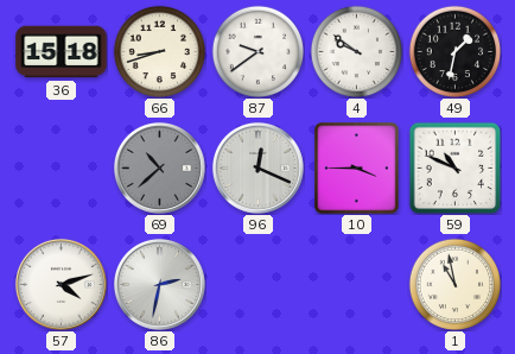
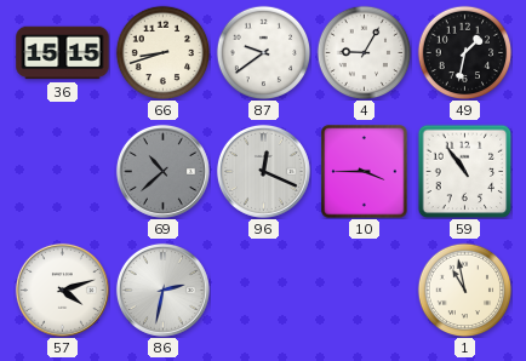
36: 15:18 -> 15:15
4: 9:51 -> 9:05
59: 10:49 -> 10:54
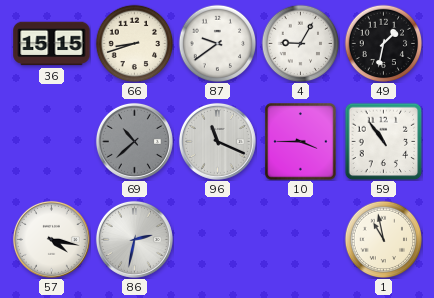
96: 12:19 -> 11:19
57: 4:12 -> 4:17
